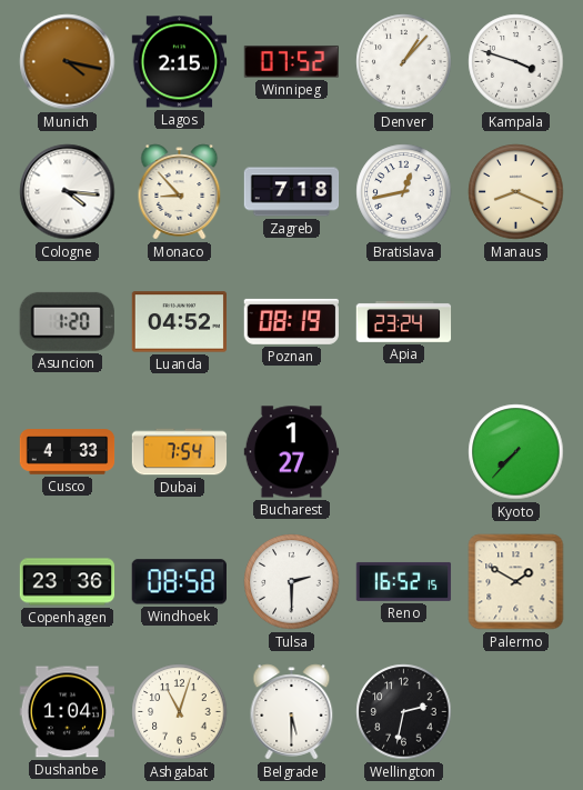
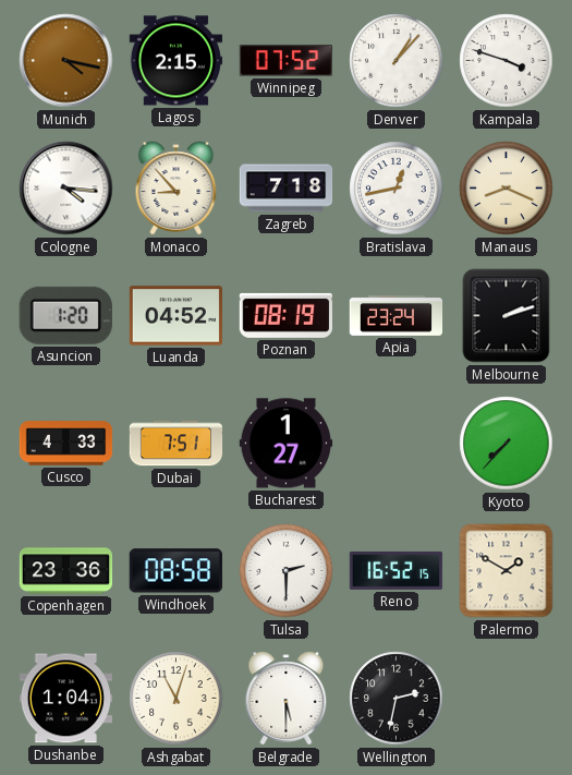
Melbourne: none -> 2:12
Dubai: 7:54 -> 7:51
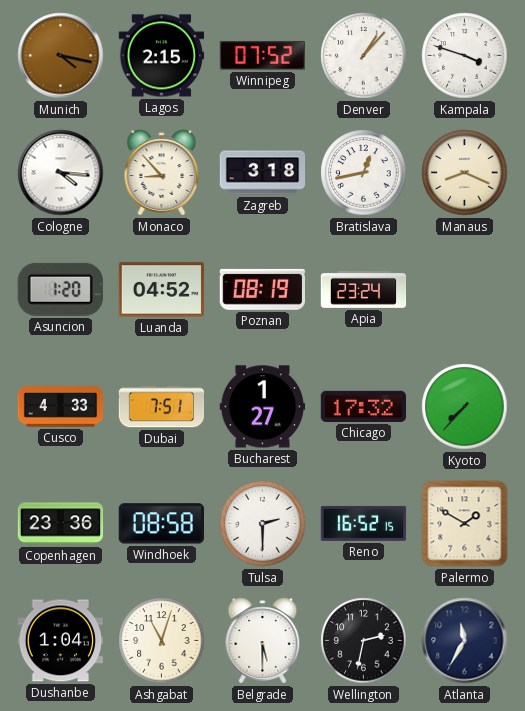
Zagreb: 7:18 -> 3:18
Melbourne: 2:12 -> none
Chicago: none -> 17:32
Atlanta: none -> 11:35
